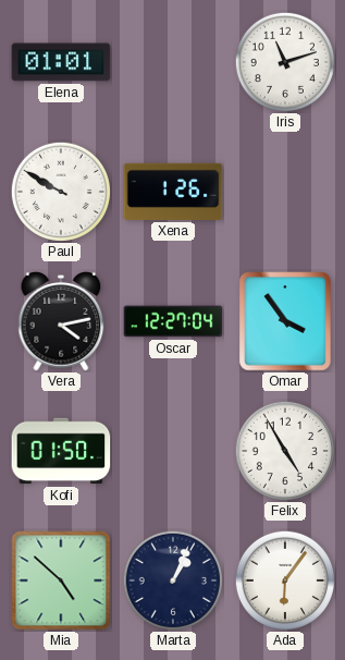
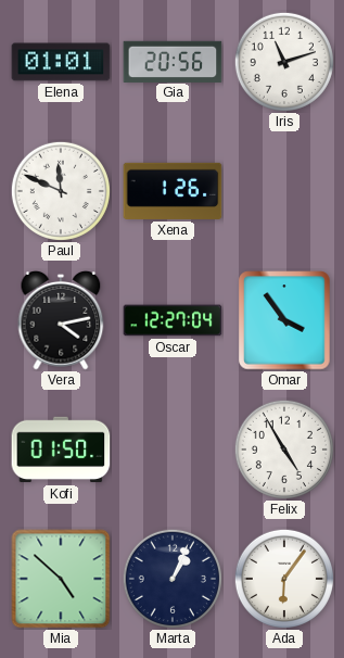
Gia: none -> 20:56
Paul: 9:50 -> 11:49
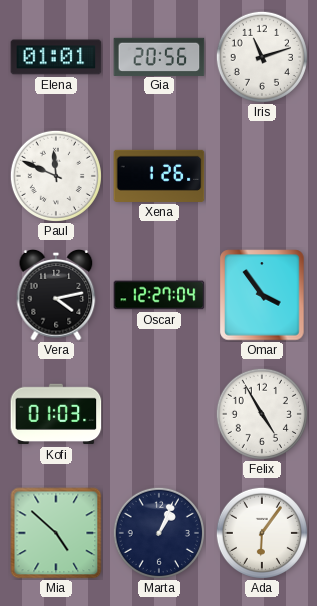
Kofi: 01:50 -> 01:03
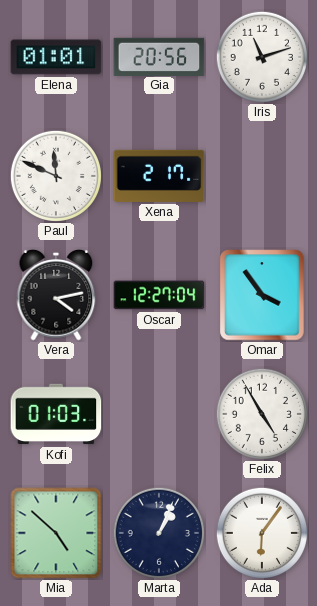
Xena: 1:26 -> 2:17
